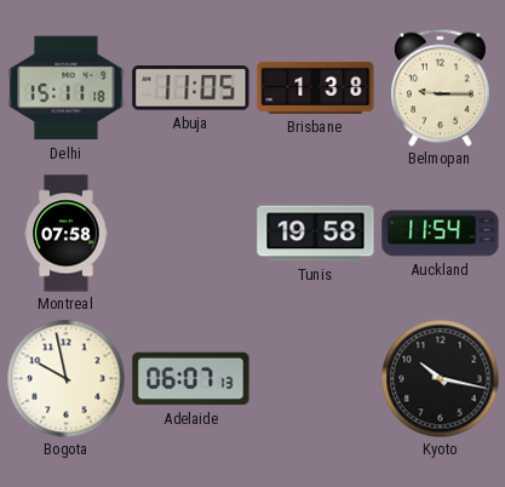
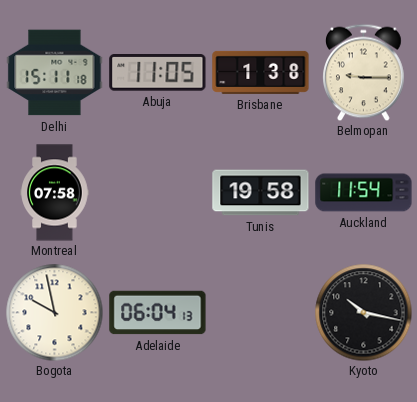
Adelaide: 06:07 -> 06:04
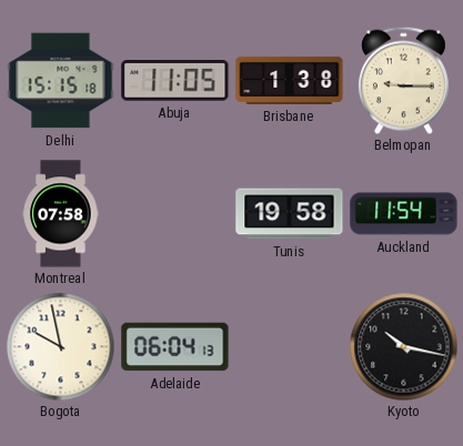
Delhi: 15:11 -> 15:15
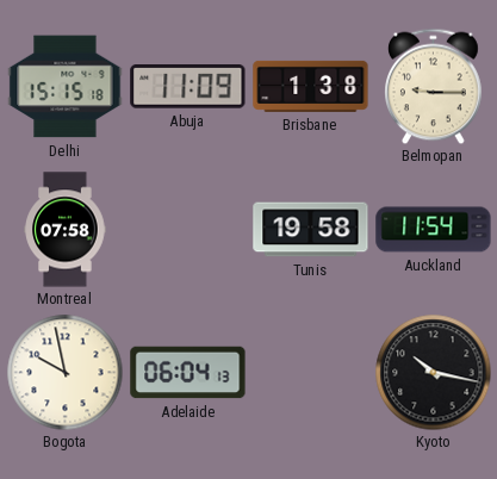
Abuja: 11:05 -> 11:09
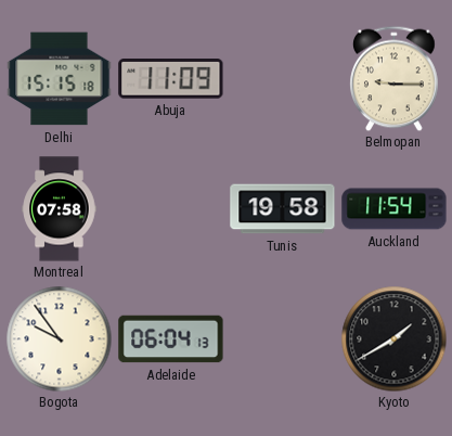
Brisbane: 1:38 -> none
Bogota: 9:58 -> 9:54
Kyoto: 10:17 -> 1:40
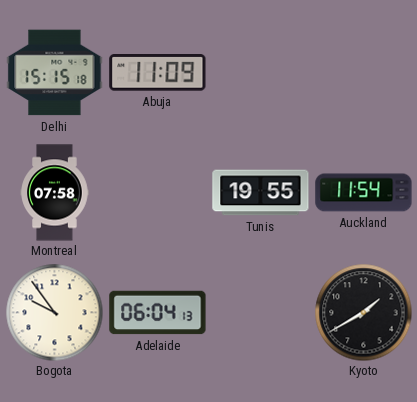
Belmopan: 9:15 -> none
Tunis: 19:58 -> 19:55
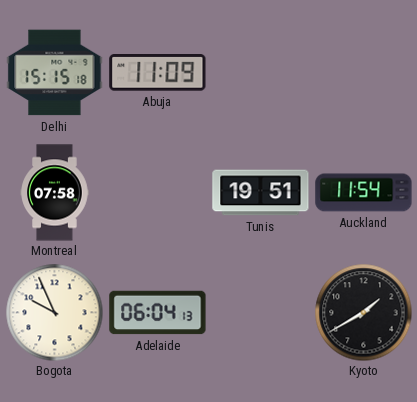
Tunis: 19:55 -> 19:51
Bogota: 9:54 -> 9:56
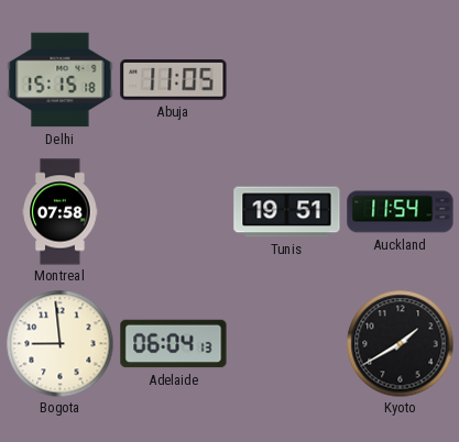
Abuja: 11:09 -> 11:05
Bogota: 9:56 -> 8:59
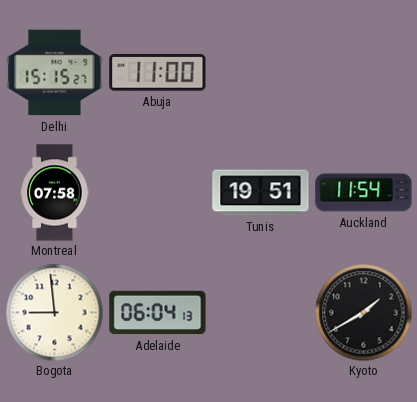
Delhi: 15:15:18 -> 15:15:27
Abuja: 11:05 -> 11:00
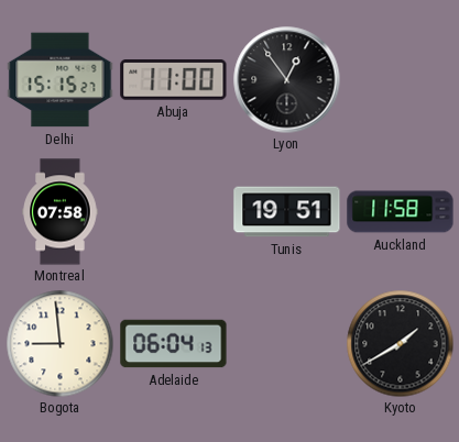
Lyon: none -> 12:54
Auckland: 11:54 -> 11:58
